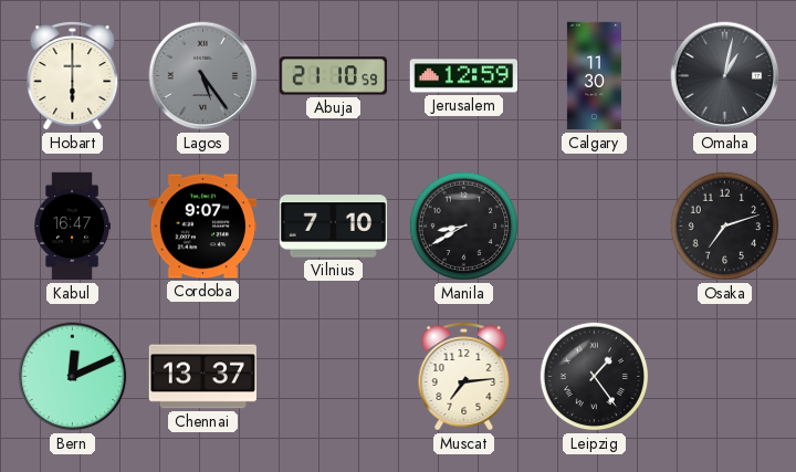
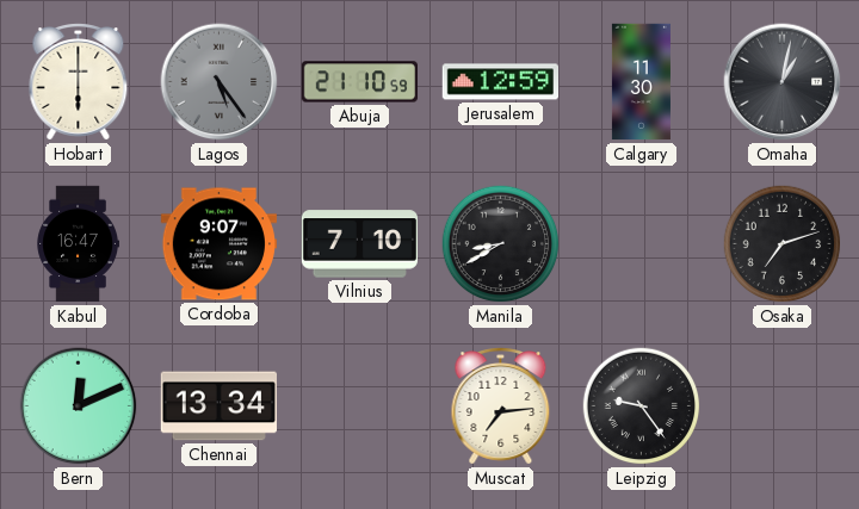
Chennai: 13:37 -> 13:34
Leipzig: 1:24 -> 9:24
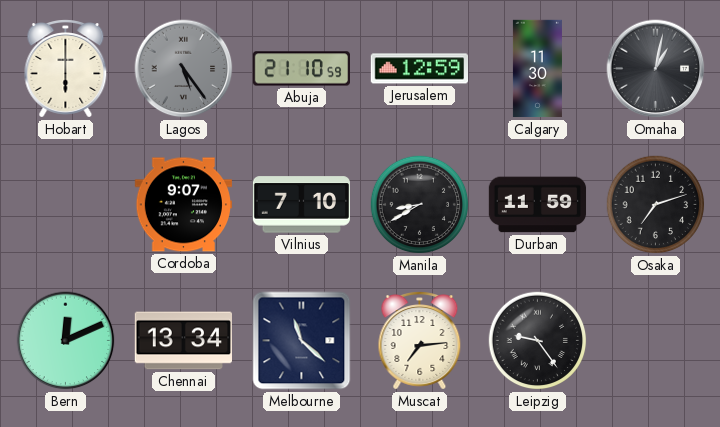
Kabul: 16:47 -> none
Durban: none -> 11:59
Melbourne: none -> 11:22
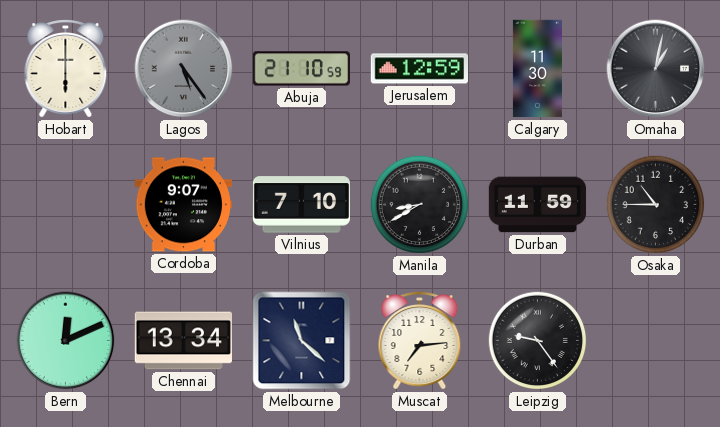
Osaka: 7:12 -> 10:45
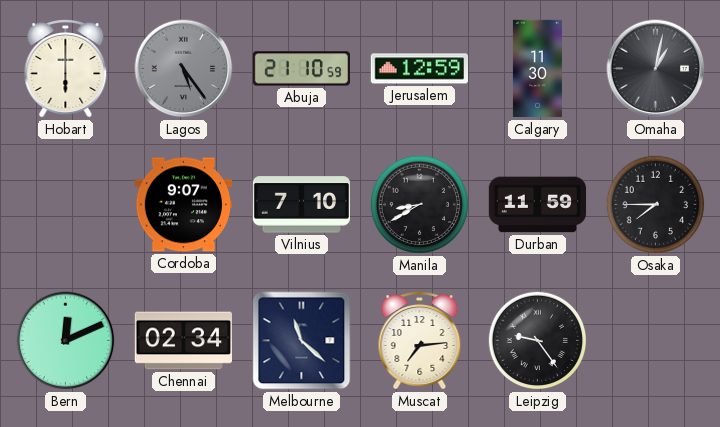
Osaka: 10:45 -> 7:45
Chennai: 13:34 -> 02:34
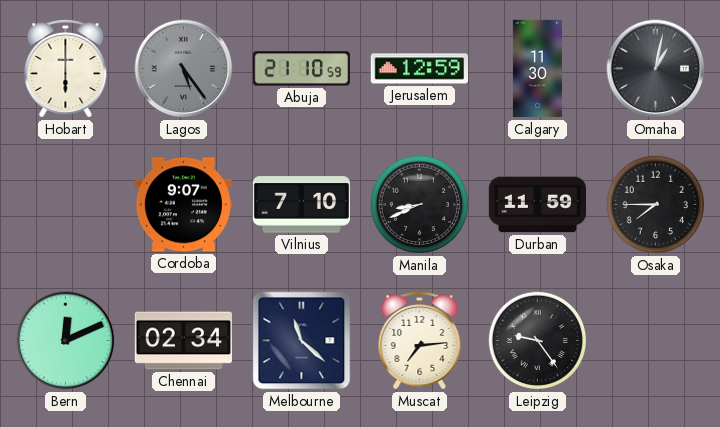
Manila: 8:40 -> 8:41
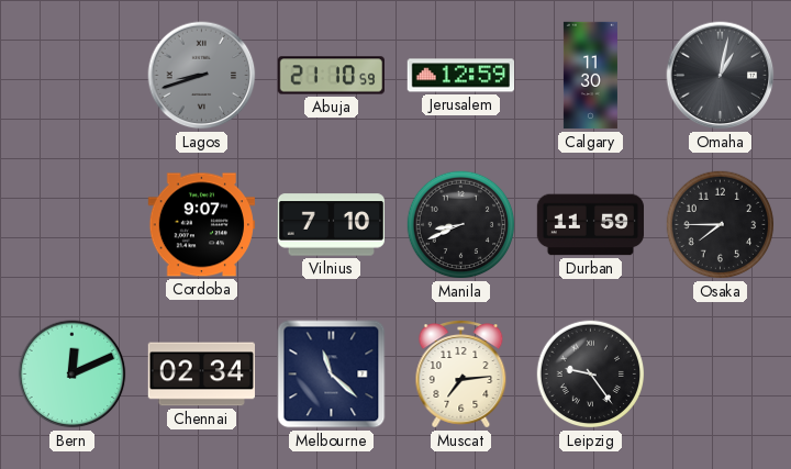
Hobart: 6:00 -> none
Lagos: 5:24 -> 8:42
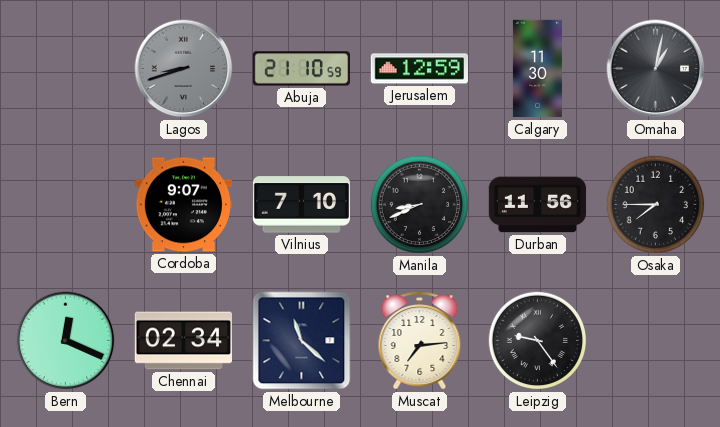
Durban: 11:59 -> 11:56
Bern: 12:11 -> 12:19
